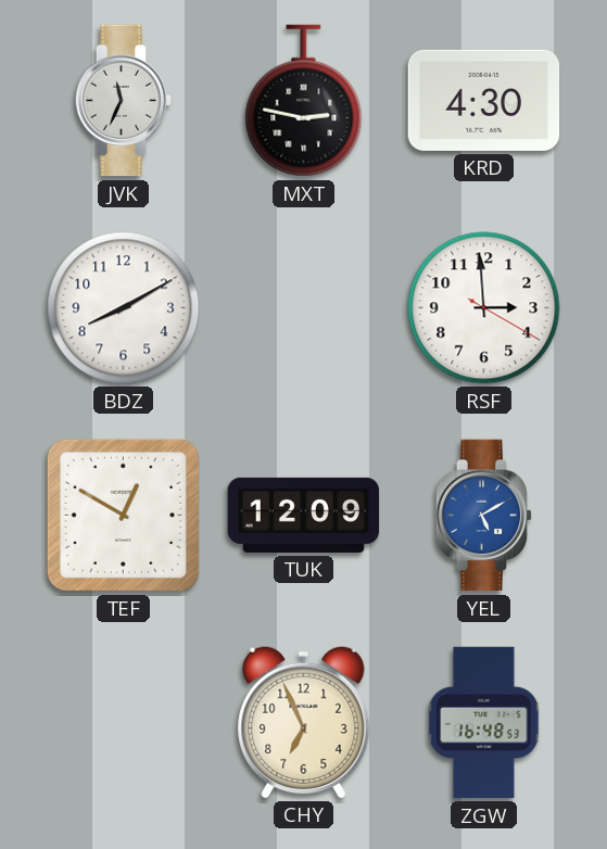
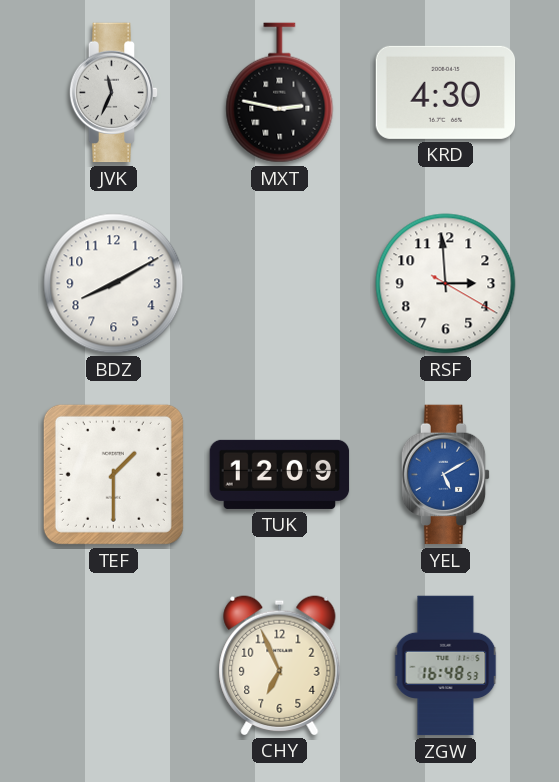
TEF: 12:50 -> 1:30
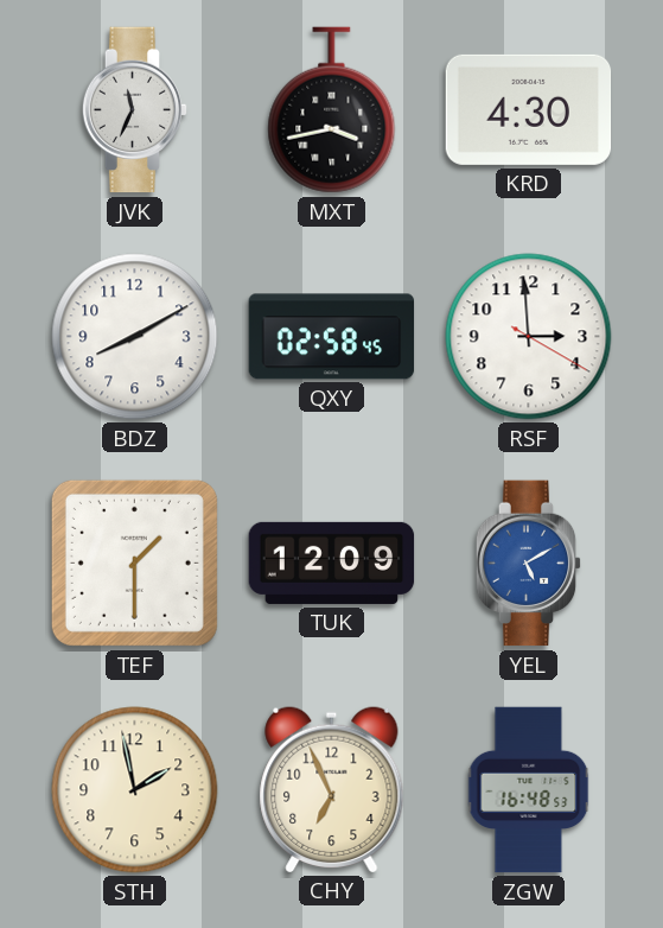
MXT: 2:47 -> 3:43
QXY: none -> 02:58
STH: none -> 1:58
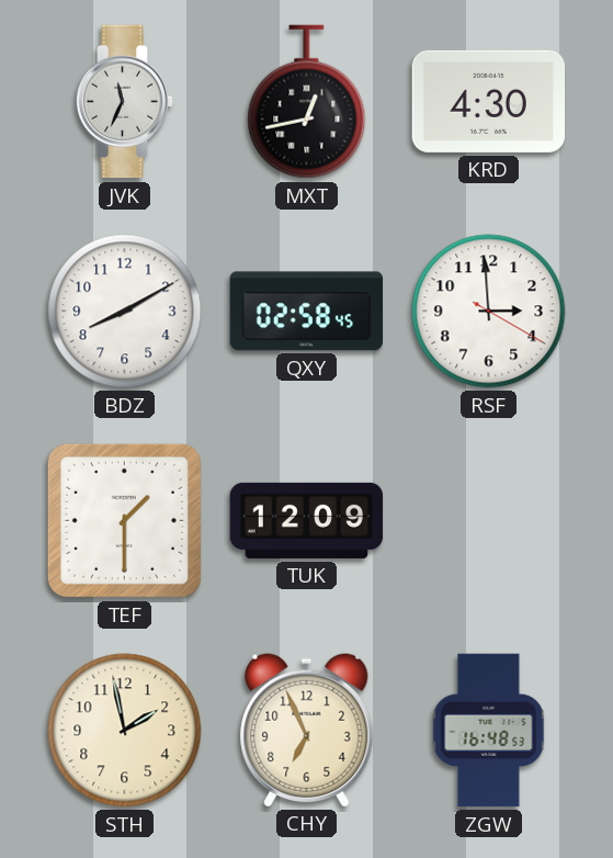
MXT: 3:43 -> 12:43
YEL: 5:10 -> none
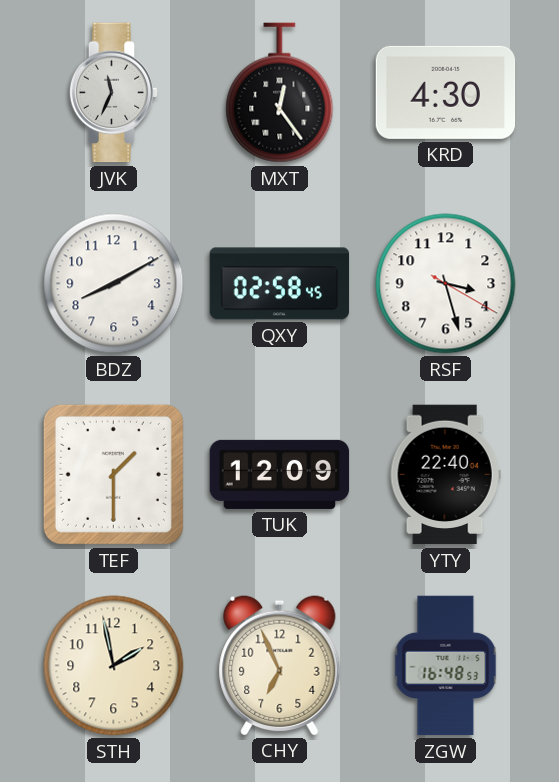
MXT: 12:43 -> 12:24
RSF: 2:59 -> 3:27
YTY: none -> 22:40
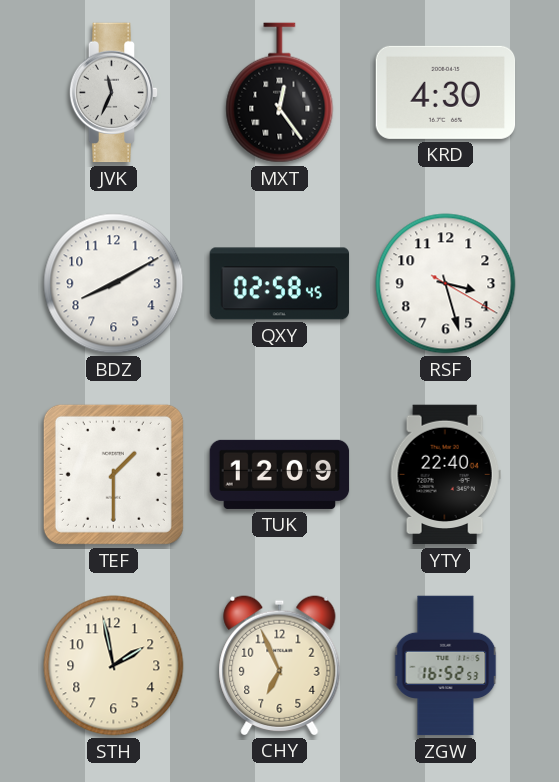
ZGW: 16:48 -> 16:52
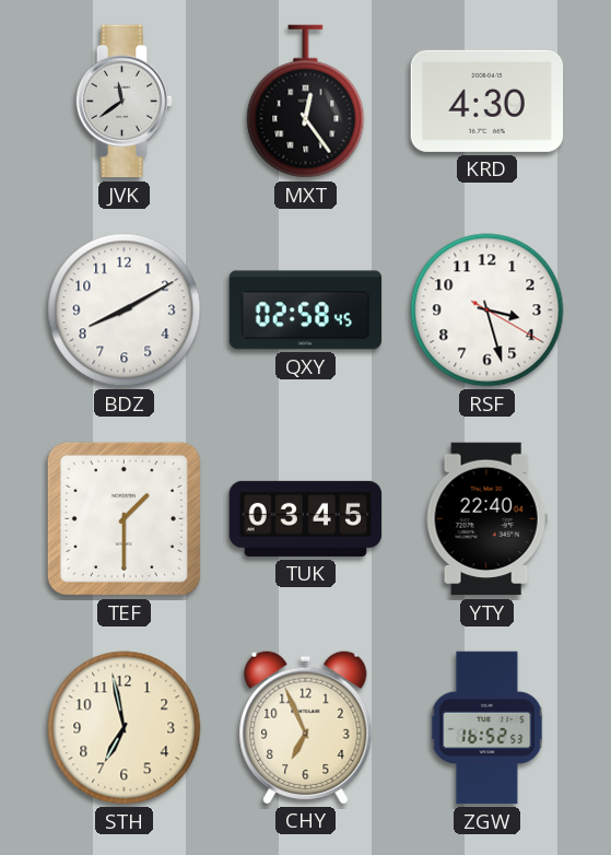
JVK: 11:34 -> 11:39
TUK: 12:09 -> 03:45
STH: 1:58 -> 6:58
